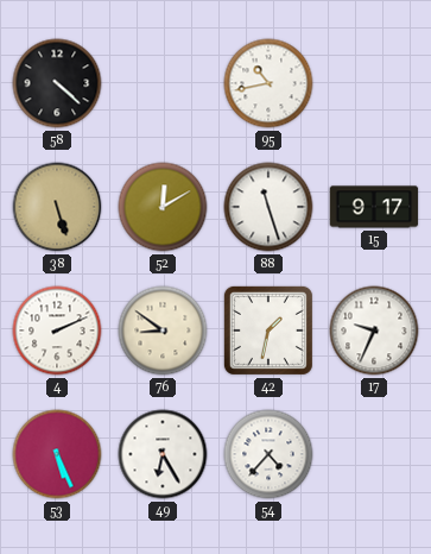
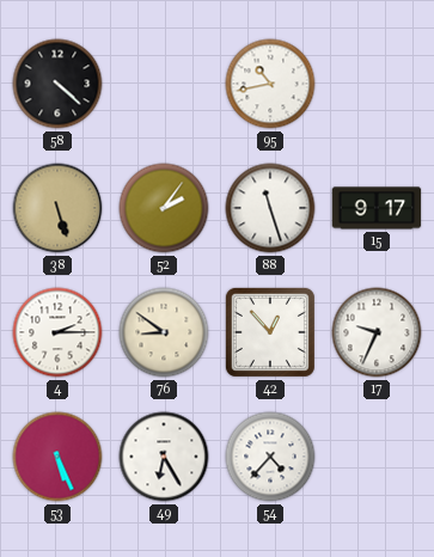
52: 12:10 -> 2:06
4: 2:11 -> 2:15
42: 1:32 -> 12:53
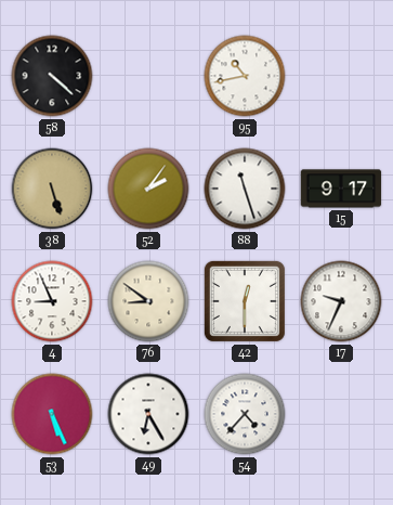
4: 2:15 -> 8:56
42: 12:53 -> 12:30
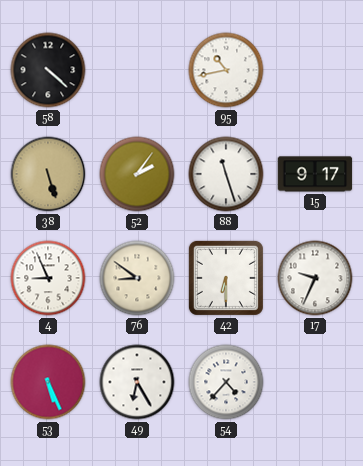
42: 12:30 -> 6:30
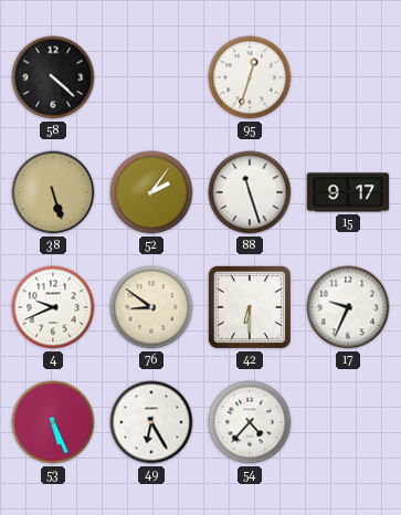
95: 10:43 -> 12:33
4: 8:56 -> 9:41
